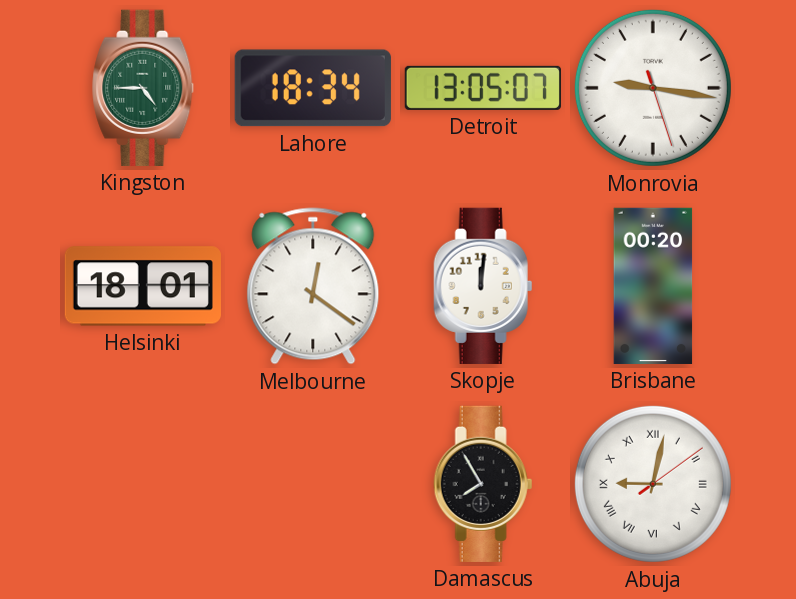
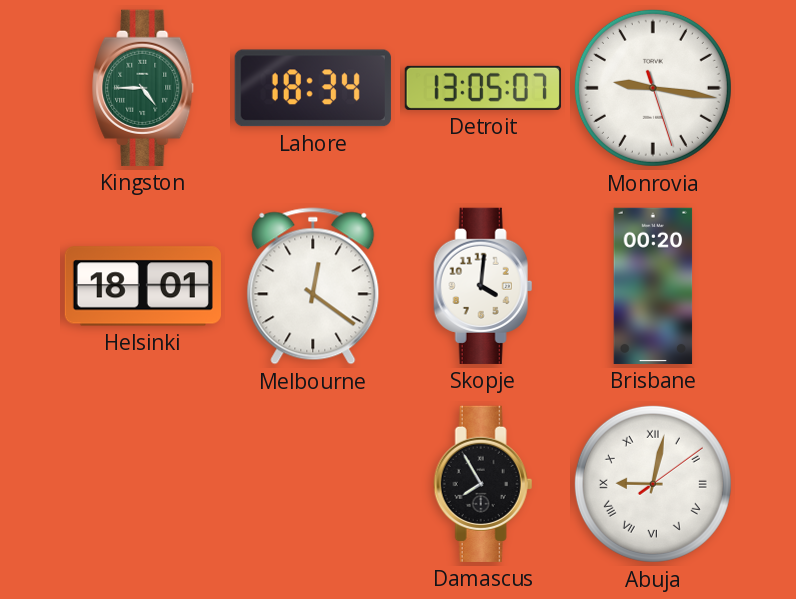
Skopje: 12:01 -> 4:01
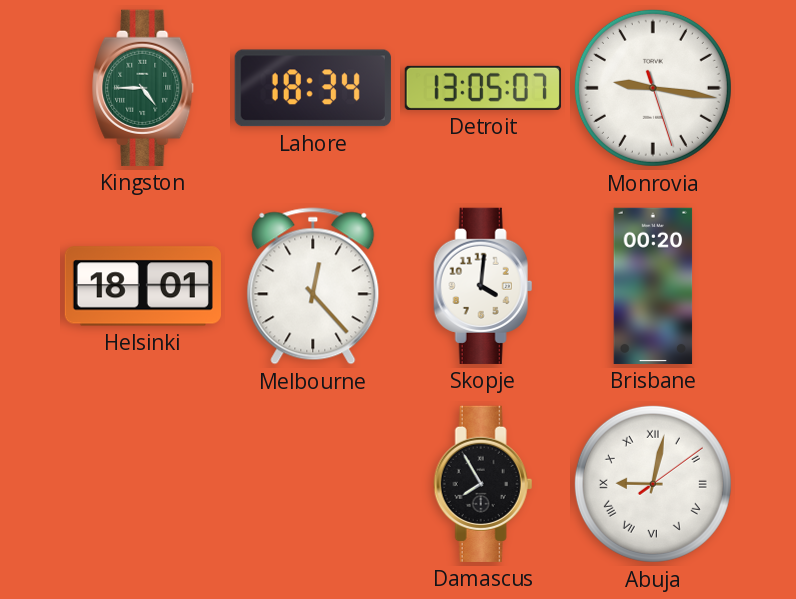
Melbourne: 12:21 -> 12:23
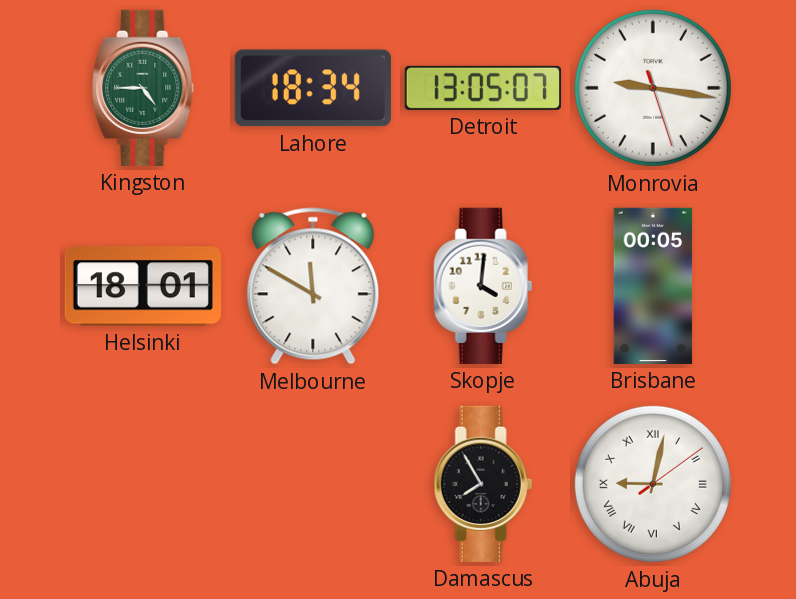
Melbourne: 12:23 -> 11:50
Brisbane: 00:20 -> 00:05
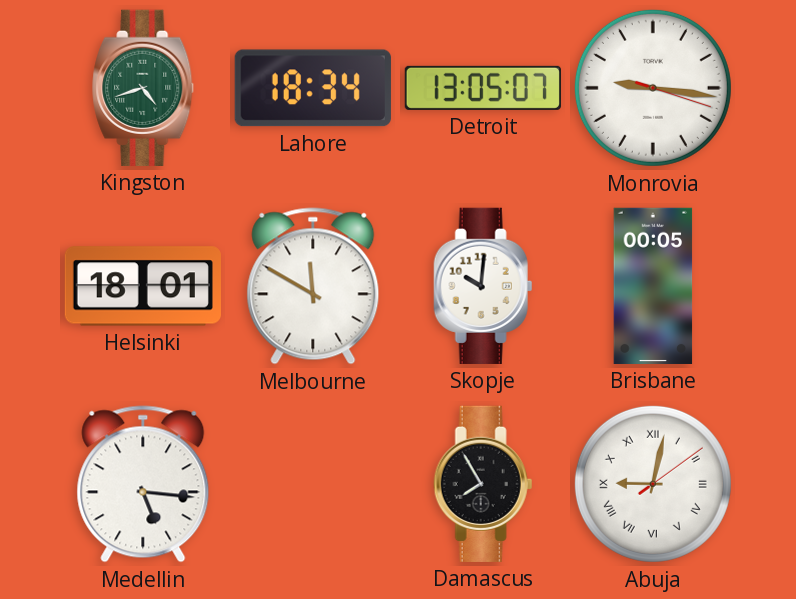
Kingston: 4:45 -> 4:42
Monrovia: 9:16:27 -> 9:16:18
Skopje: 4:01 -> 10:01
Medellin: none -> 5:16
